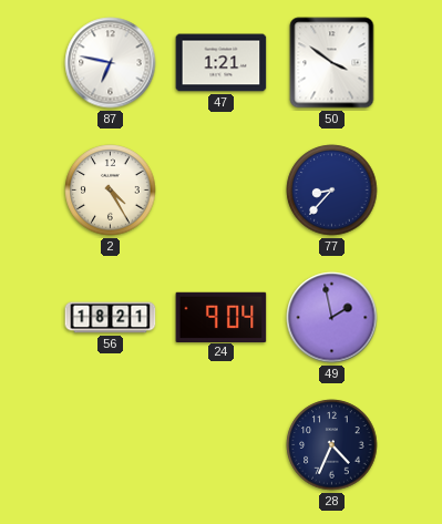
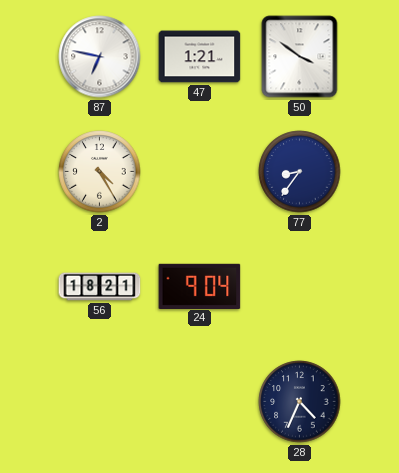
77: 8:37 -> 8:36
49: 1:58 -> none
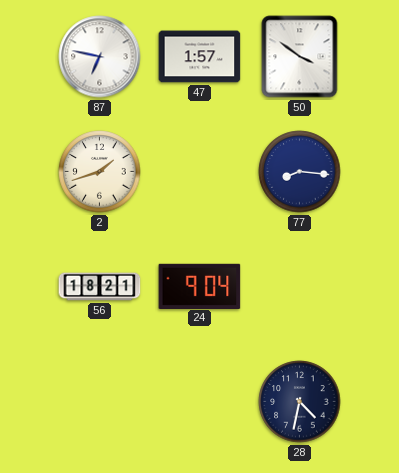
47: 1:21 -> 1:57
2: 4:25 -> 1:42
77: 8:36 -> 8:16
28: 4:34 -> 4:32
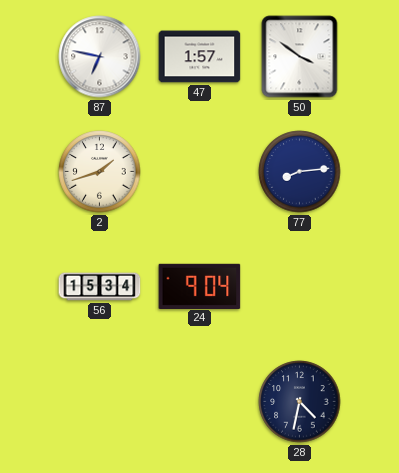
77: 8:16 -> 8:14
56: 18:21 -> 15:34
